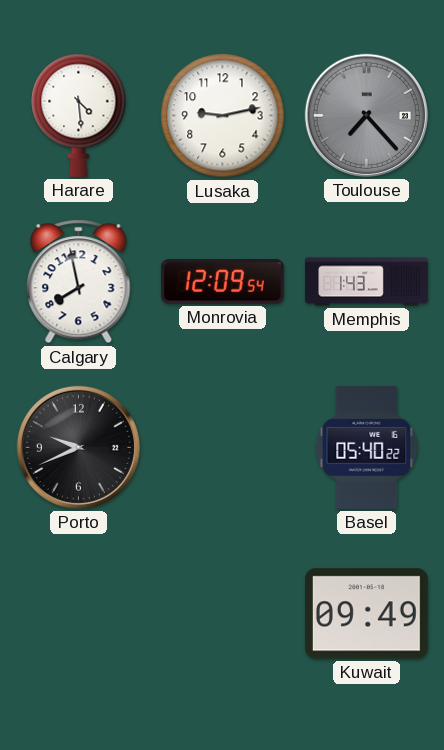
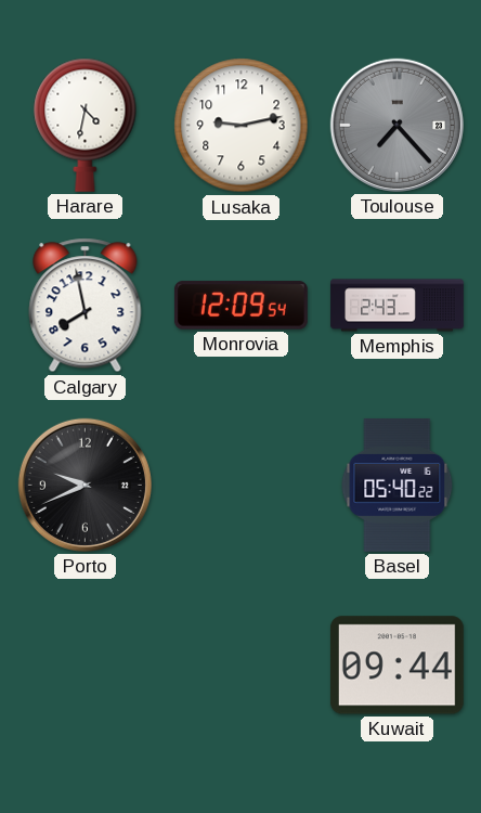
Harare: 4:29 -> 4:32
Memphis: 1:43 -> 2:43
Kuwait: 09:49 -> 09:44
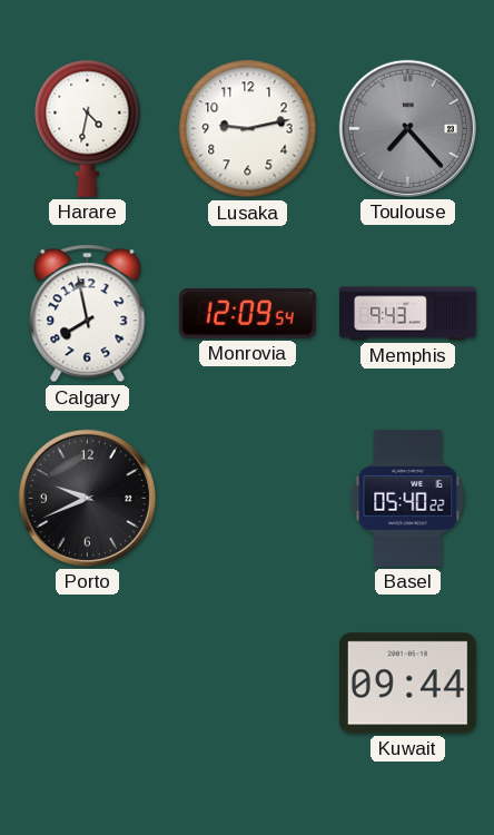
Memphis: 2:43 -> 9:43
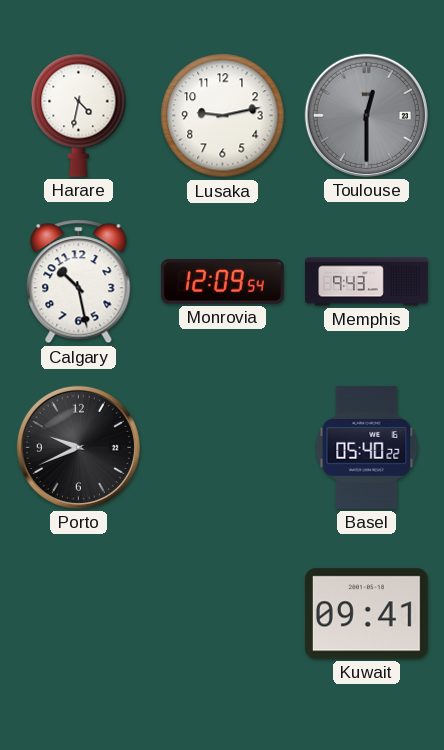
Toulouse: 7:23 -> 12:30
Calgary: 7:58 -> 10:28
Kuwait: 09:44 -> 09:41
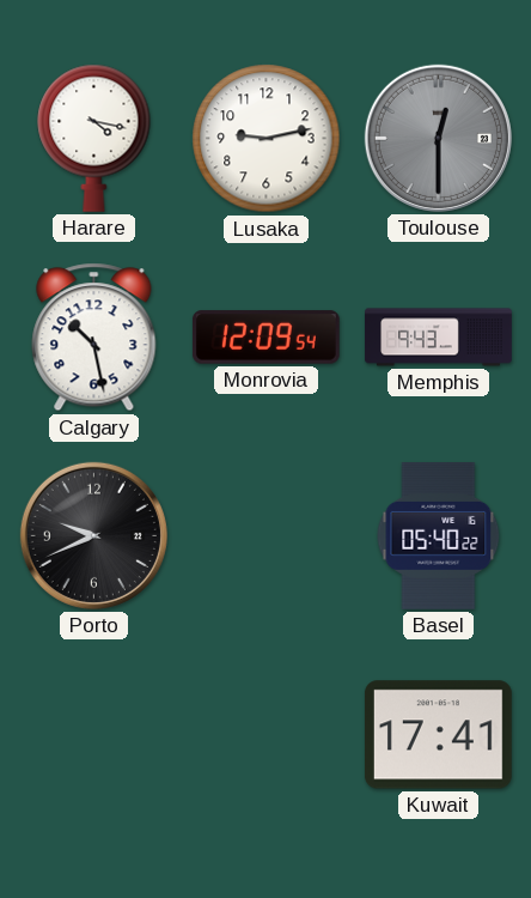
Harare: 4:32 -> 4:17
Kuwait: 09:41 -> 17:41
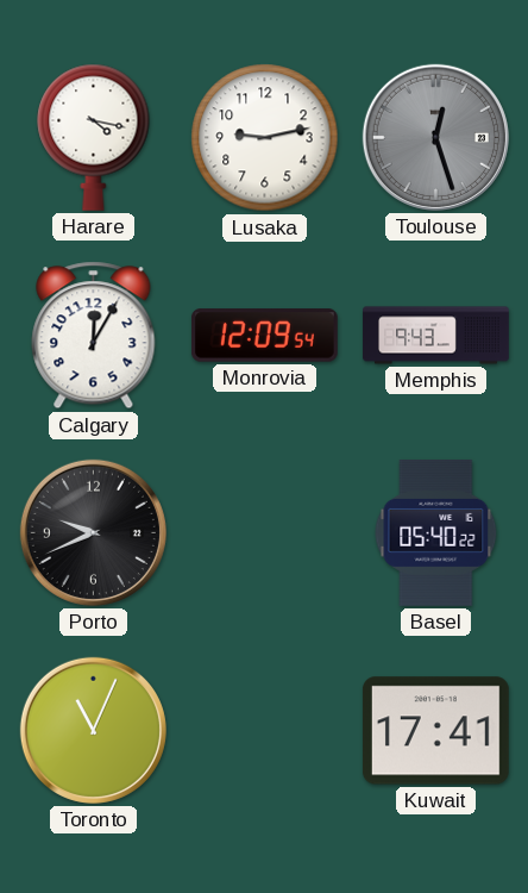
Toulouse: 12:30 -> 12:27
Calgary: 10:28 -> 12:05
Toronto: none -> 11:04
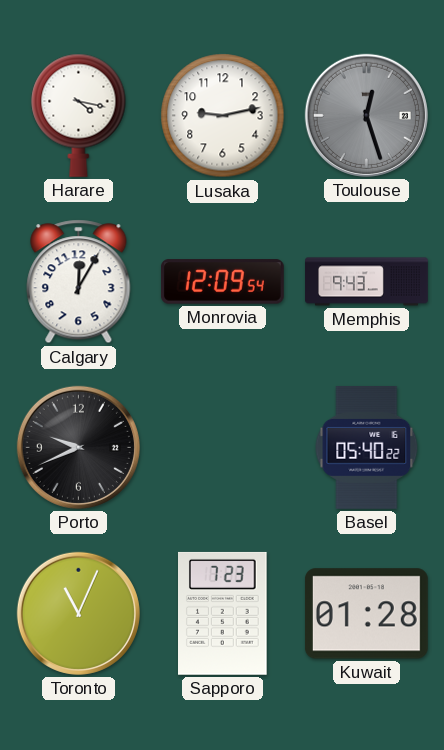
Sapporo: none -> 7:23
Kuwait: 17:41 -> 01:28
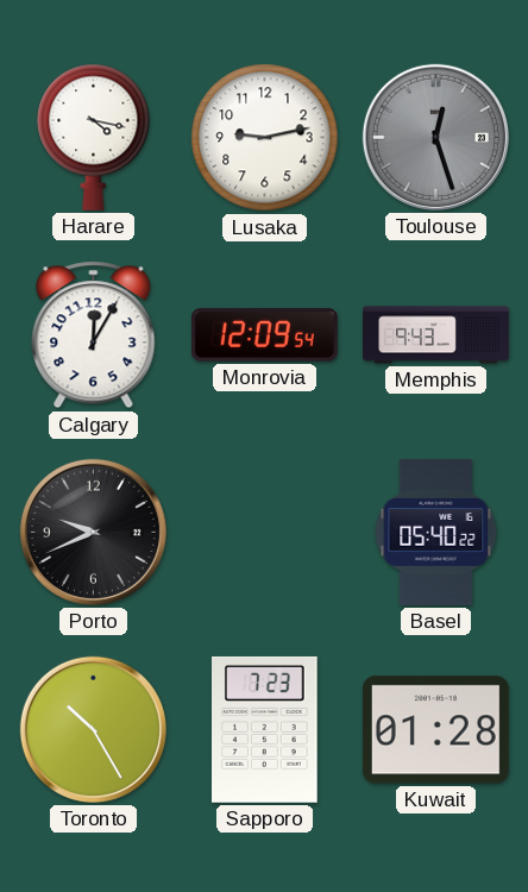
Toronto: 11:04 -> 10:25
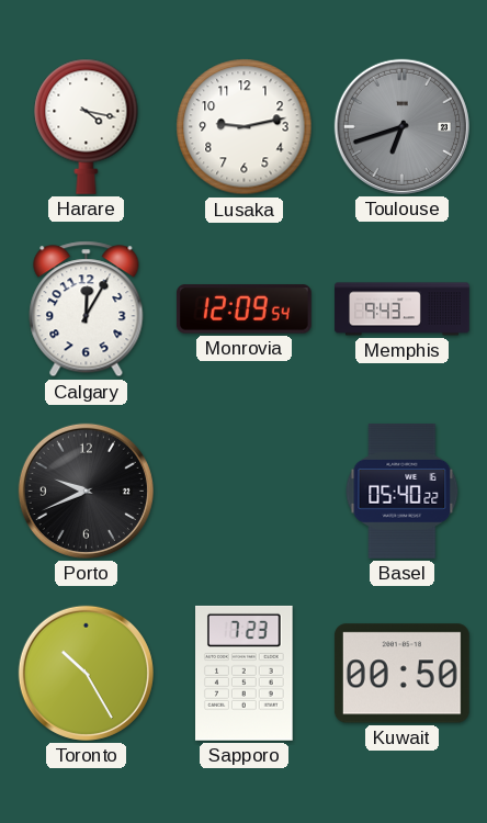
Toulouse: 12:27 -> 6:42
Kuwait: 01:28 -> 00:50
